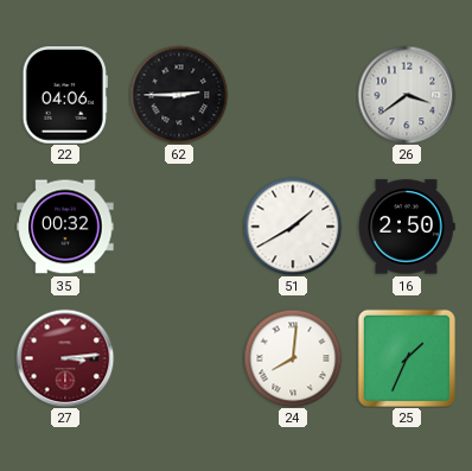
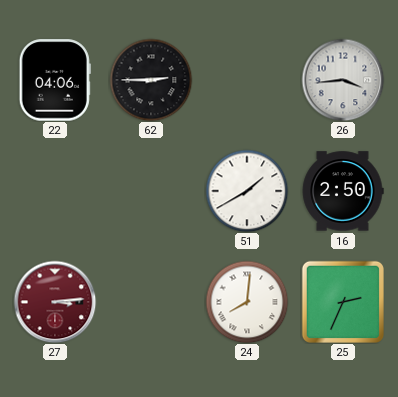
26: 3:39 -> 3:44
35: 00:32 -> none
25: 1:34 -> 2:34
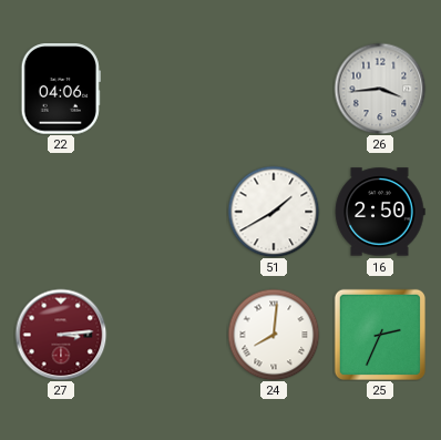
62: 2:45 -> none
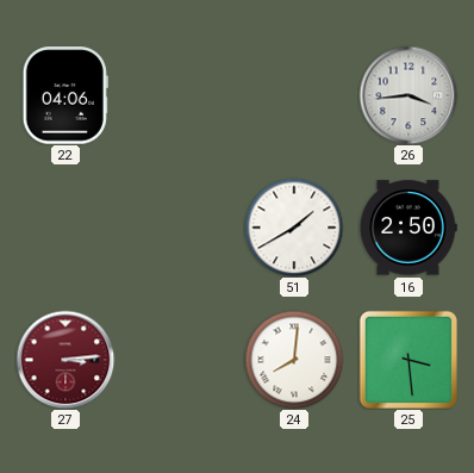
25: 2:34 -> 3:29
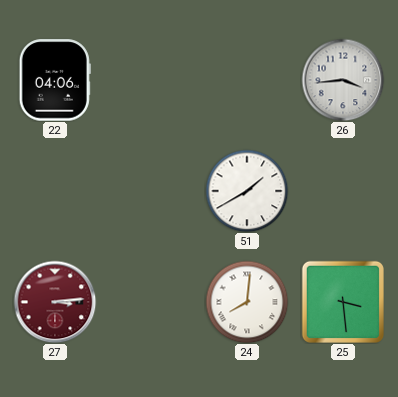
16: 2:50 -> none
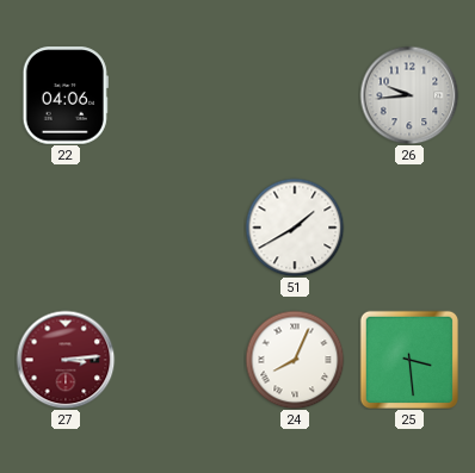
26: 3:44 -> 9:44
24: 8:01 -> 8:04
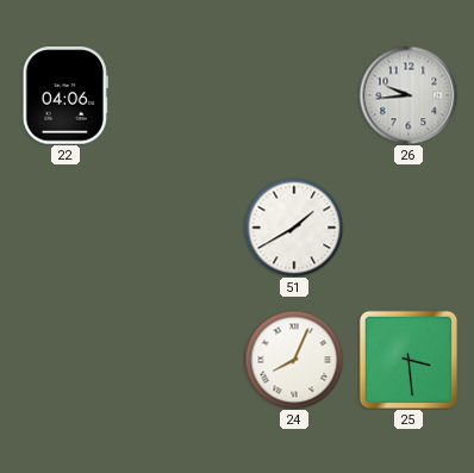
27: 3:14 -> none
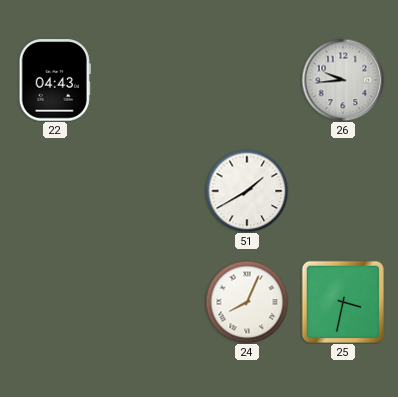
22: 04:06 -> 04:43
25: 3:29 -> 3:32
